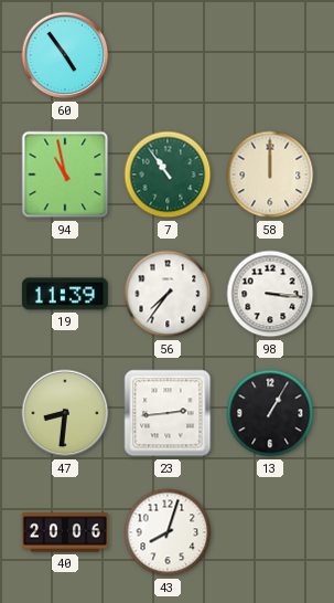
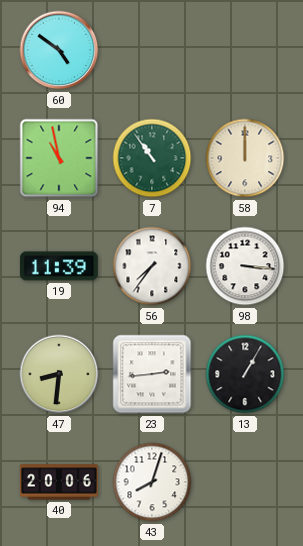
60: 4:54 -> 4:51
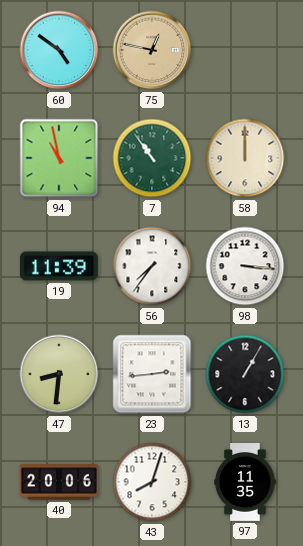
75: none -> 12:47
97: none -> 11:35
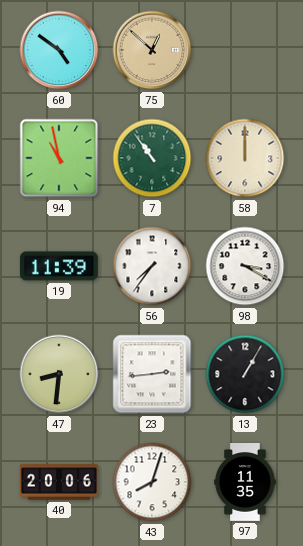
75: 12:47 -> 12:52
98: 3:16 -> 3:20
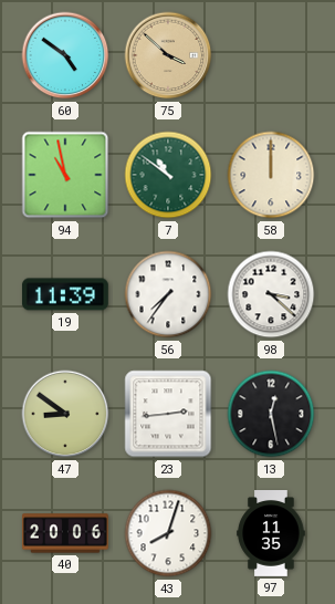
75: 12:52 -> 3:52
7: 10:54 -> 10:51
98: 3:20 -> 3:22
47: 8:31 -> 8:51
13: 1:05 -> 12:28
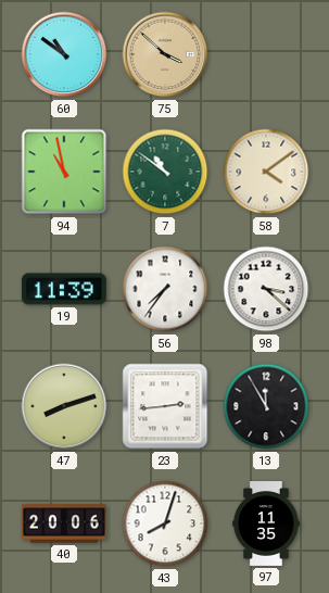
60: 4:51 -> 10:51
58: 12:00 -> 4:09
47: 8:51 -> 8:12
13: 12:28 -> 11:55
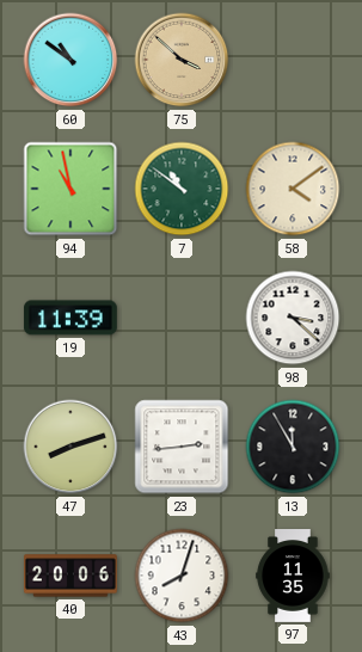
56: 7:36 -> none
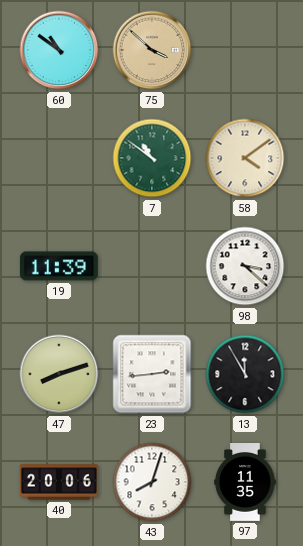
94: 10:58 -> none
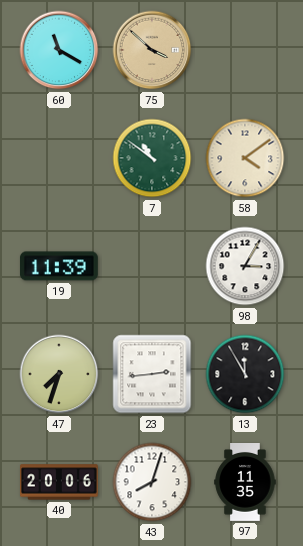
60: 10:51 -> 11:20
98: 3:22 -> 3:05
47: 8:12 -> 7:33
